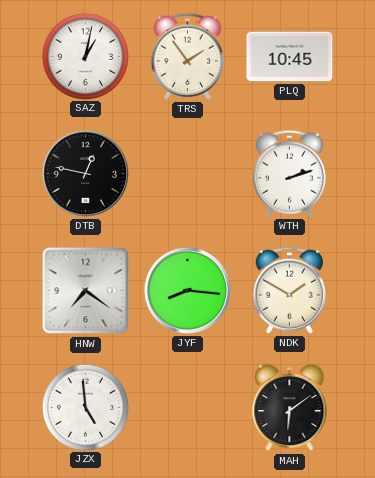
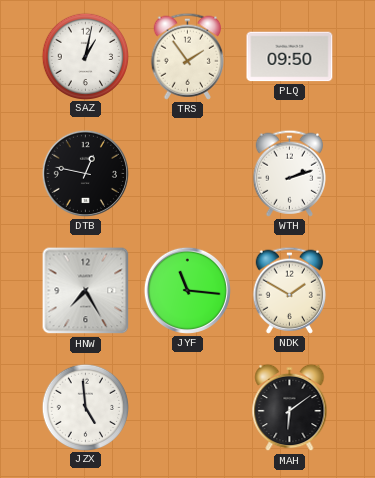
PLQ: 10:45 -> 09:50
HNW: 7:21 -> 7:25
JYF: 8:16 -> 11:16
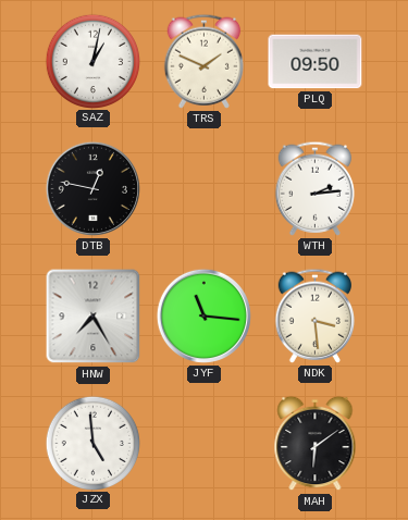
TRS: 1:54 -> 1:49
WTH: 2:12 -> 2:14
NDK: 1:50 -> 3:29
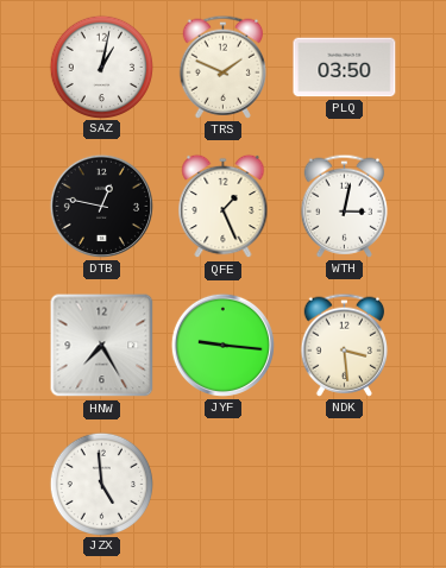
PLQ: 09:50 -> 03:50
QFE: none -> 1:26
WTH: 2:14 -> 3:02
JYF: 11:16 -> 9:16
MAH: 6:09 -> none
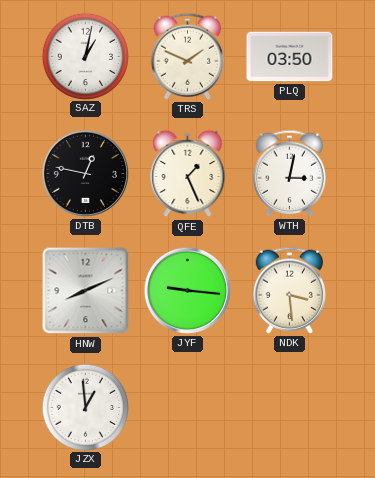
HNW: 7:25 -> 8:11
JZX: 4:59 -> 12:59
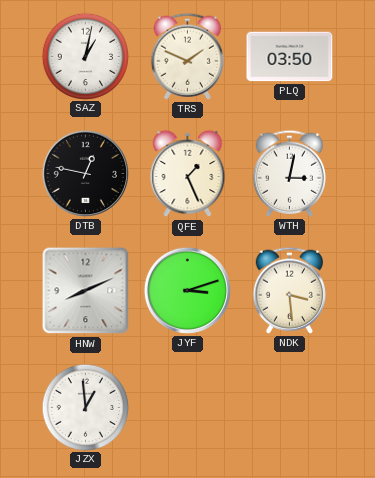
JYF: 9:16 -> 3:12
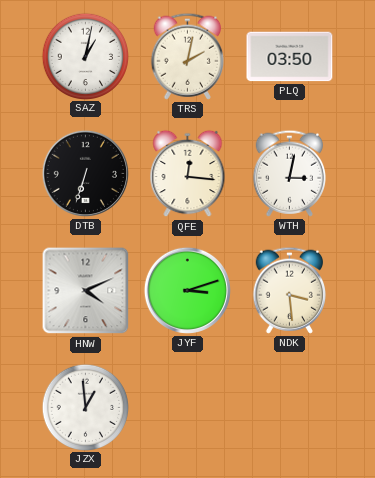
TRS: 1:49 -> 2:02
DTB: 12:47 -> 6:33
QFE: 1:26 -> 12:16
HNW: 8:11 -> 4:11
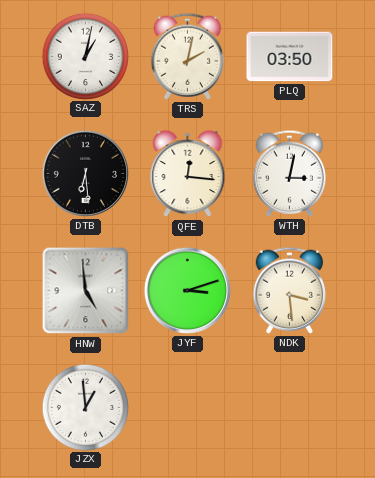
DTB: 6:33 -> 6:29
HNW: 4:11 -> 4:59
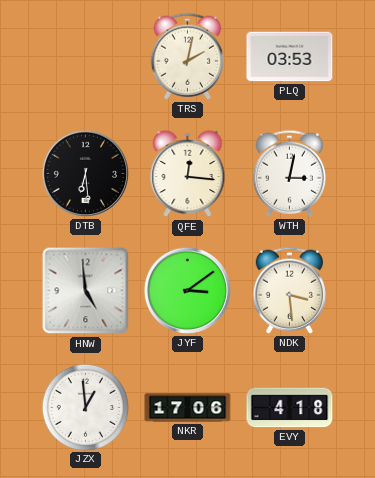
SAZ: 1:02 -> none
PLQ: 03:50 -> 03:53
JYF: 3:12 -> 3:09
NKR: none -> 17:06
EVY: none -> 4:18
